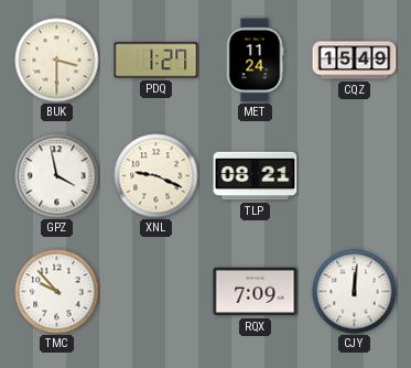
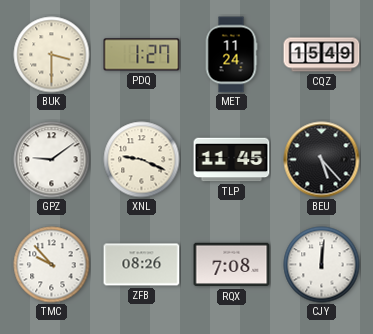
GPZ: 3:58 -> 9:09
TLP: 08:21 -> 11:45
BEU: none -> 5:23
ZFB: none -> 08:26
RQX: 7:09 -> 7:08
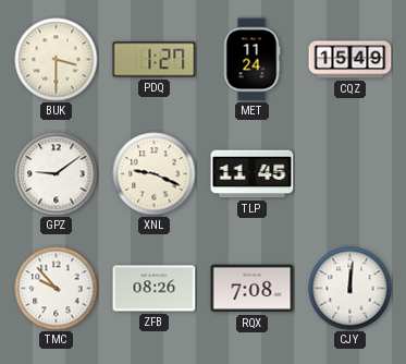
BEU: 5:23 -> none
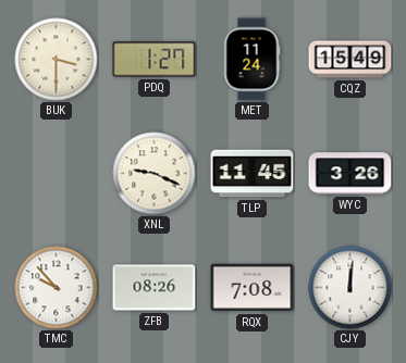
GPZ: 9:09 -> none
WYC: none -> 3:26
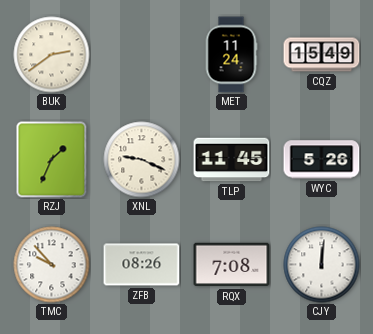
BUK: 3:30 -> 2:39
PDQ: 1:27 -> none
RZJ: none -> 1:34
WYC: 3:26 -> 5:26
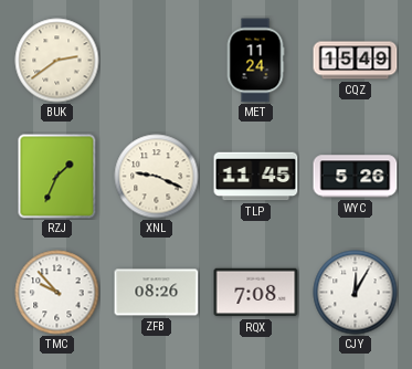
CJY: 12:01 -> 12:05
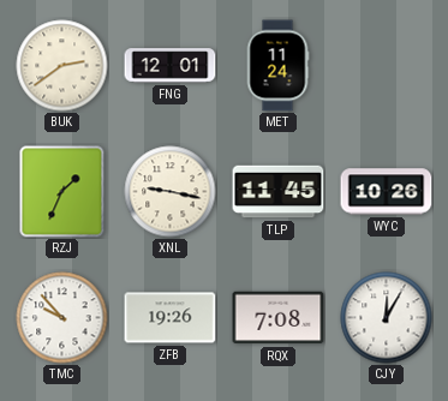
FNG: none -> 12:01
CQZ: 15:49 -> none
XNL: 9:19 -> 9:17
WYC: 5:26 -> 10:26
ZFB: 08:26 -> 19:26
